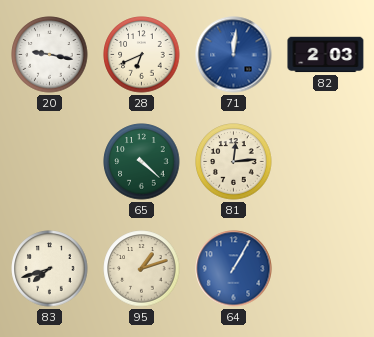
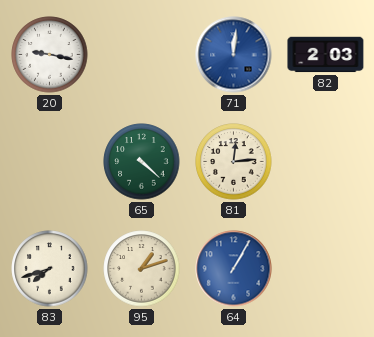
28: 6:41 -> none
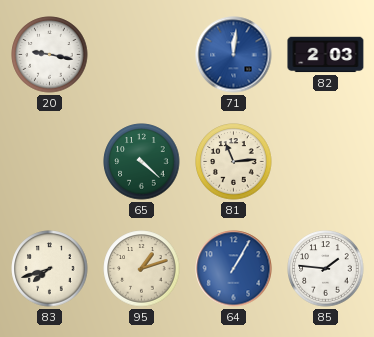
81: 12:14 -> 11:14
85: none -> 1:46
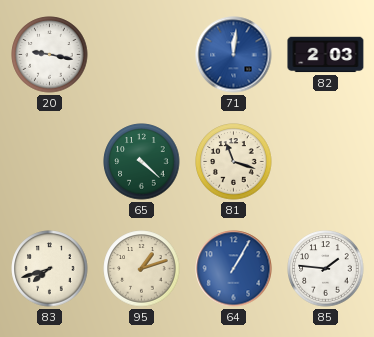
81: 11:14 -> 11:18
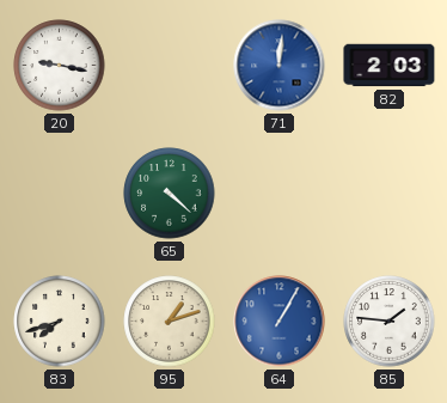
81: 11:18 -> none
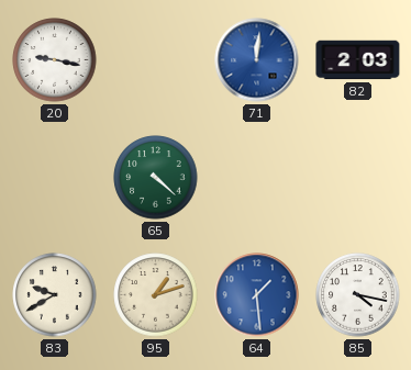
83: 7:42 -> 9:40
64: 1:05 -> 1:29
85: 1:46 -> 4:17
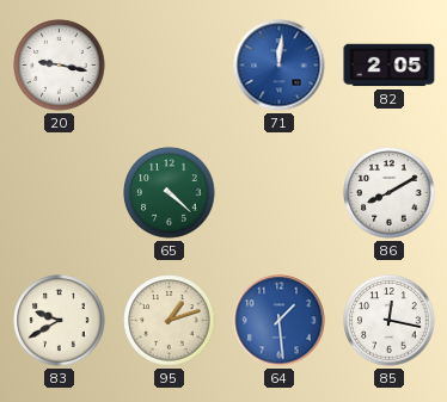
82: 2:03 -> 2:05
86: none -> 8:10
85: 4:17 -> 12:17
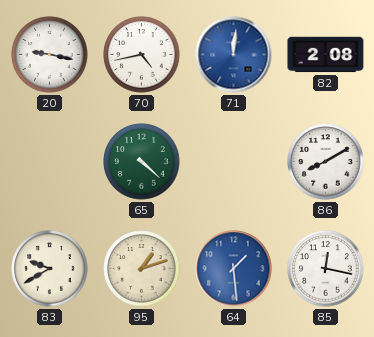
70: none -> 4:43
82: 2:05 -> 2:08
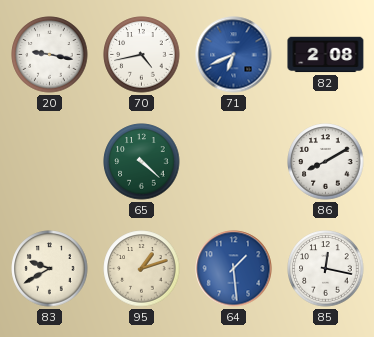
71: 12:01 -> 6:41
